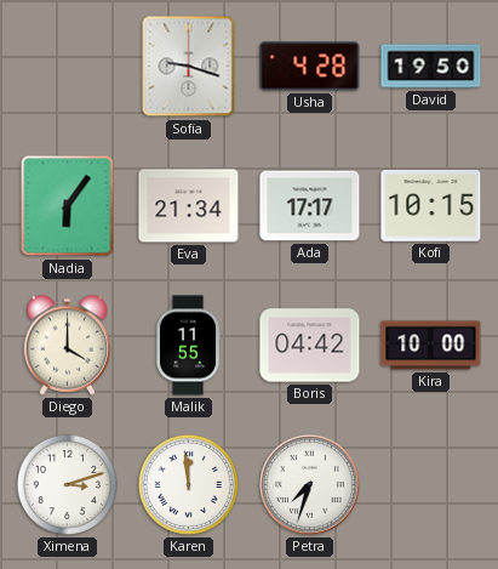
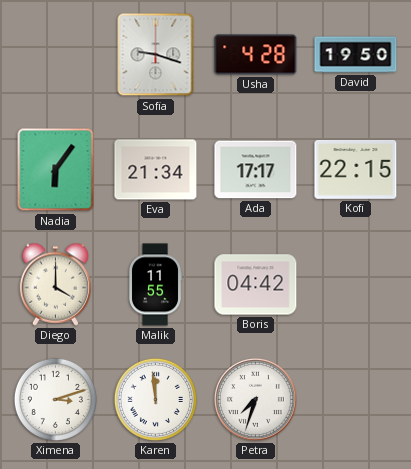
Kofi: 10:15 -> 22:15
Kira: 10:00 -> none
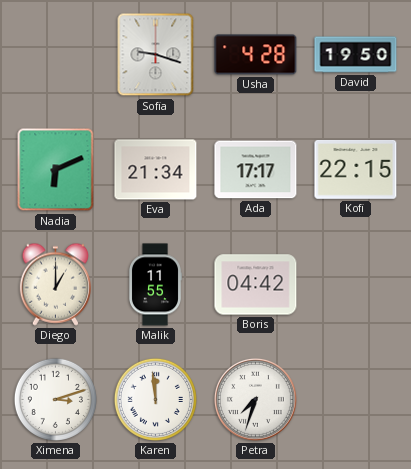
Nadia: 6:06 -> 6:11
Diego: 4:00 -> 1:00
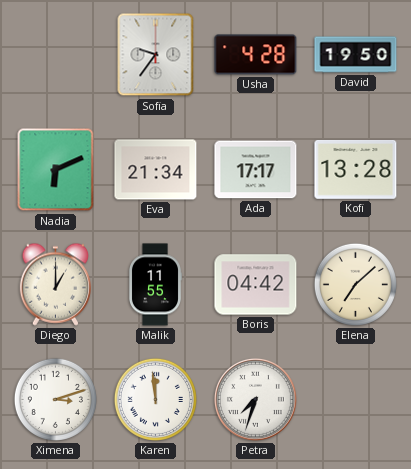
Sofia: 9:18 -> 9:36
Kofi: 22:15 -> 13:28
Elena: none -> 7:08
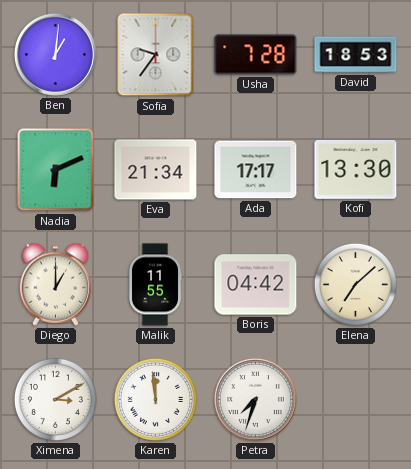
Ben: none -> 1:01
Usha: 4:28 -> 7:28
David: 19:50 -> 18:53
Kofi: 13:28 -> 13:30
Ximena: 3:12 -> 3:10
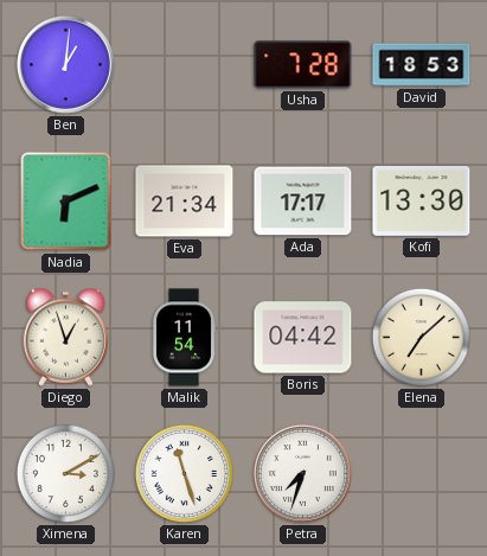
Sofia: 9:36 -> none
Diego: 1:00 -> 12:57
Malik: 11:55 -> 11:54
Karen: 11:59 -> 11:27
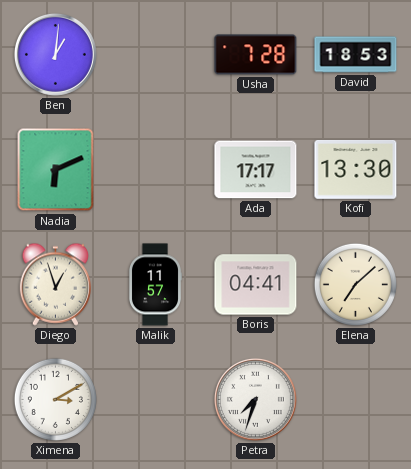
Eva: 21:34 -> none
Malik: 11:54 -> 11:57
Boris: 04:42 -> 04:41
Karen: 11:27 -> none
